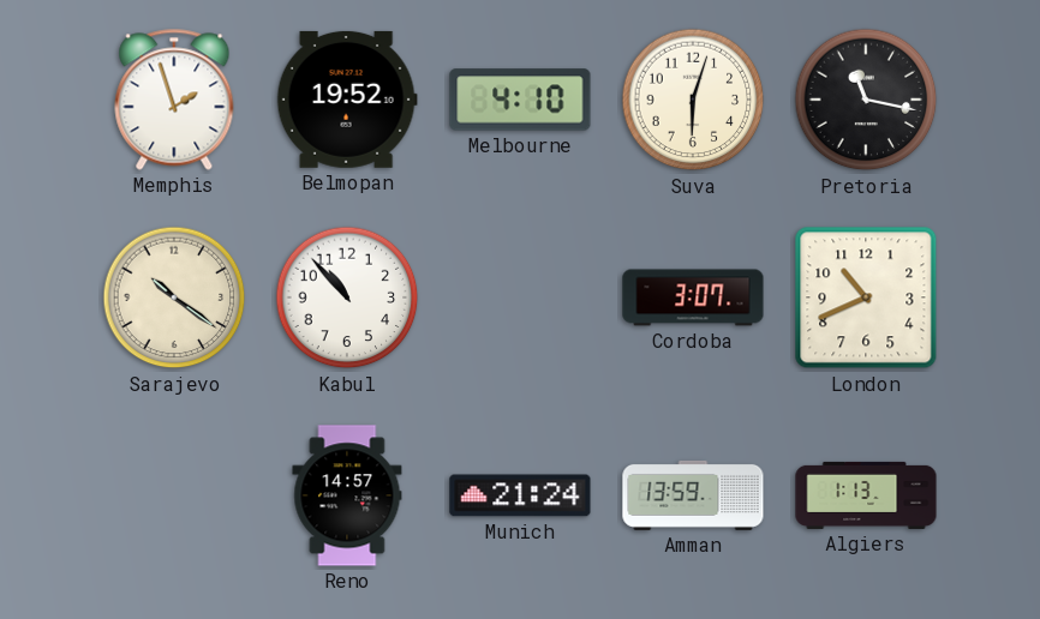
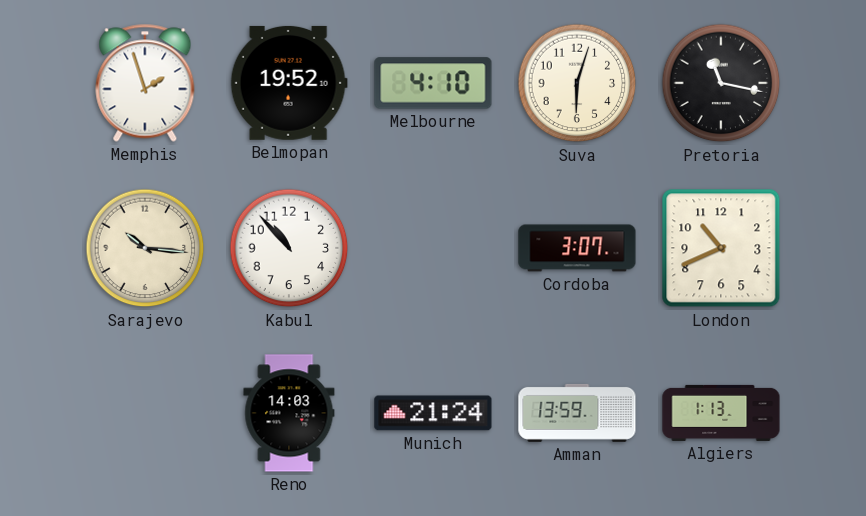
Sarajevo: 10:21 -> 10:16
Reno: 14:57 -> 14:03
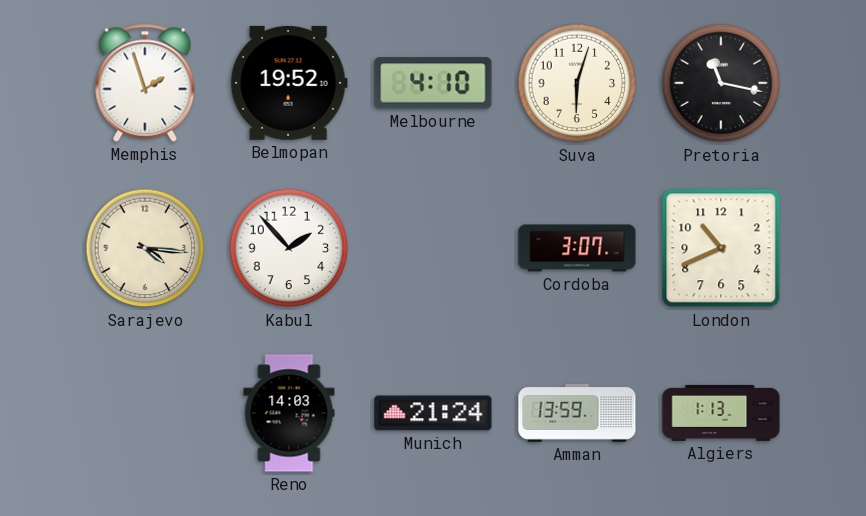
Sarajevo: 10:16 -> 4:16
Kabul: 10:53 -> 1:53
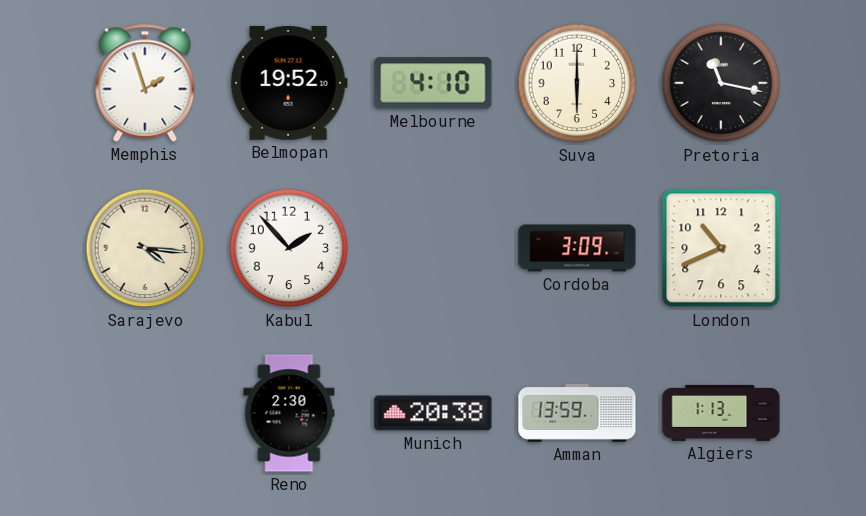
Suva: 6:03 -> 6:00
Cordoba: 3:07 -> 3:09
Reno: 14:03 -> 2:30
Munich: 21:24 -> 20:38
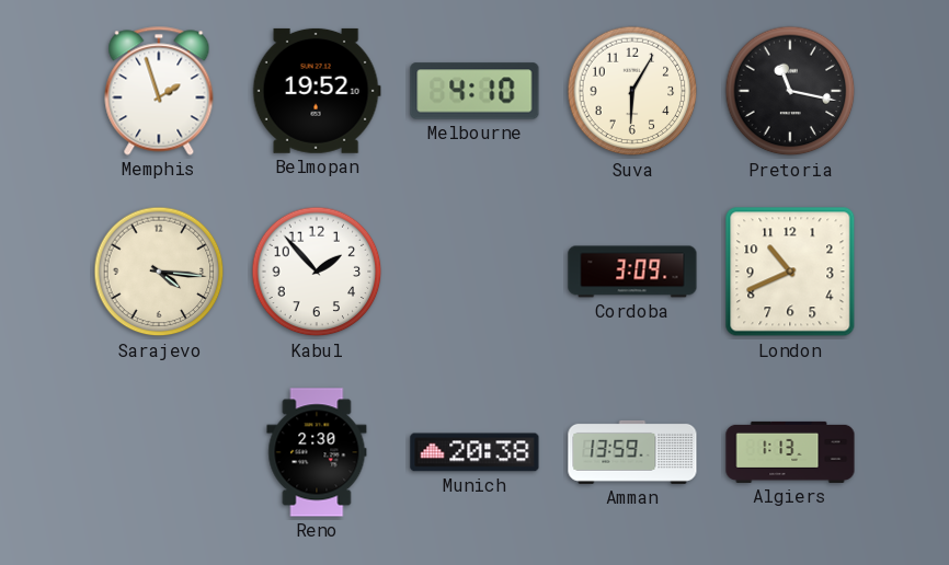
Suva: 6:00 -> 6:05
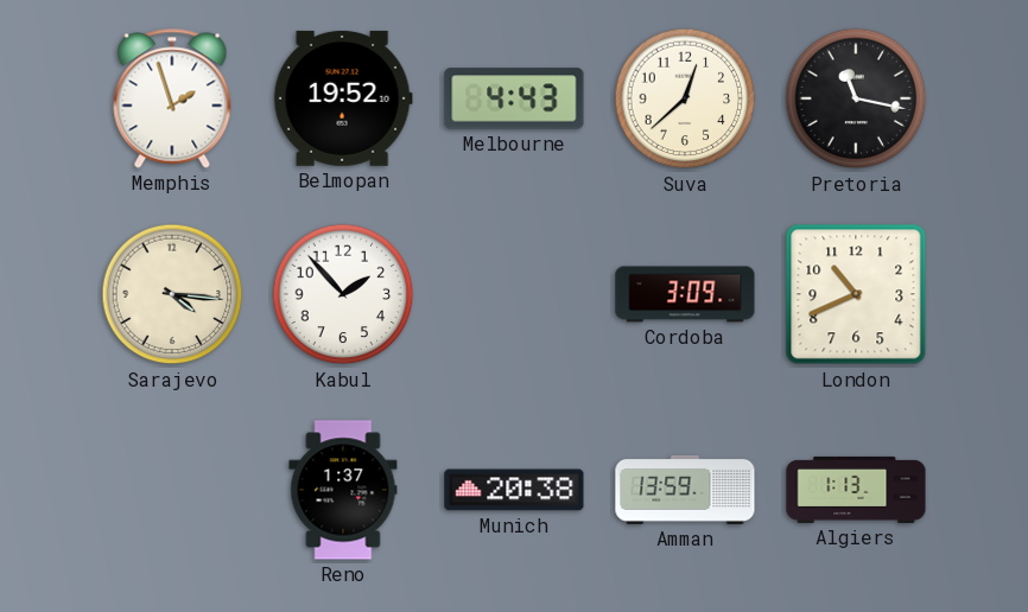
Melbourne: 4:10 -> 4:43
Suva: 6:05 -> 12:38
Reno: 2:30 -> 1:37
